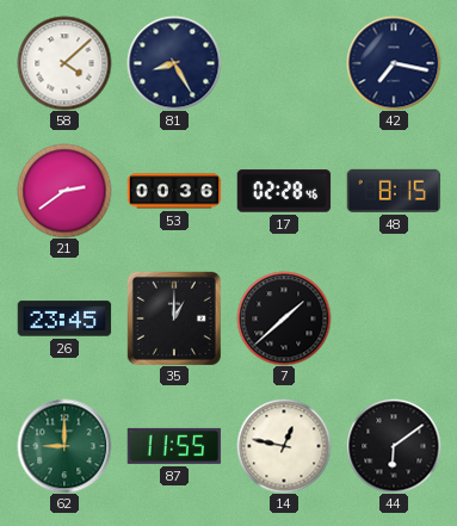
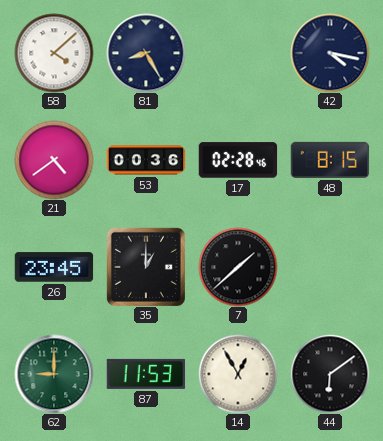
42: 7:17 -> 4:17
21: 2:39 -> 4:39
87: 11:55 -> 11:53
14: 12:47 -> 12:55
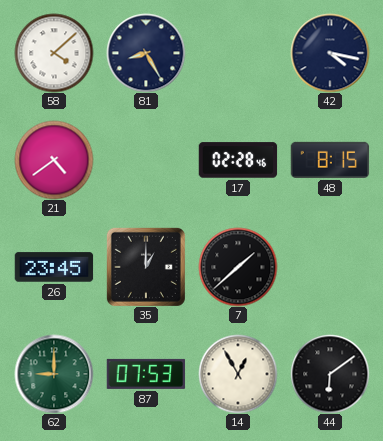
53: 00:36 -> none
87: 11:53 -> 07:53
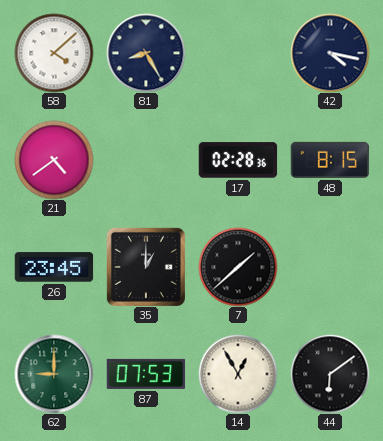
17: 02:28:46 -> 02:28:36
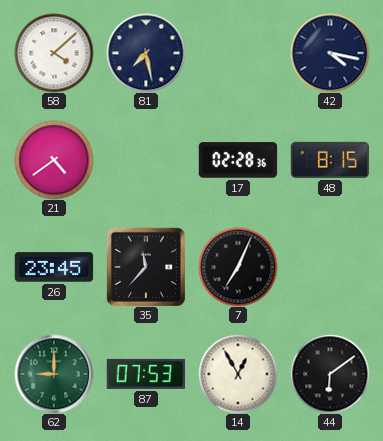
81: 8:25 -> 7:28
35: 1:00 -> 11:37
7: 1:38 -> 7:04
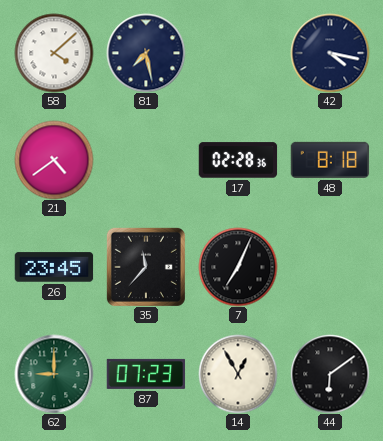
48: 8:15 -> 8:18
87: 07:53 -> 07:23
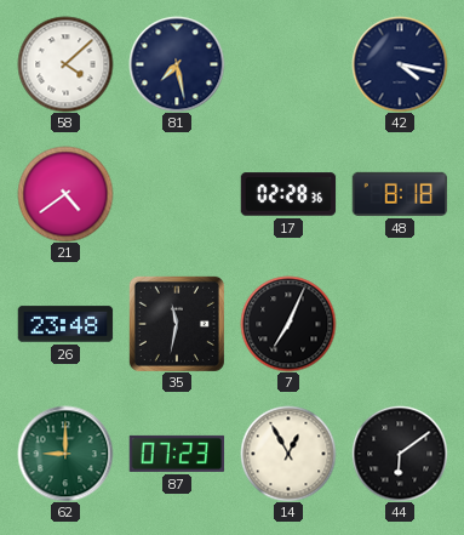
26: 23:45 -> 23:48
35: 11:37 -> 11:32
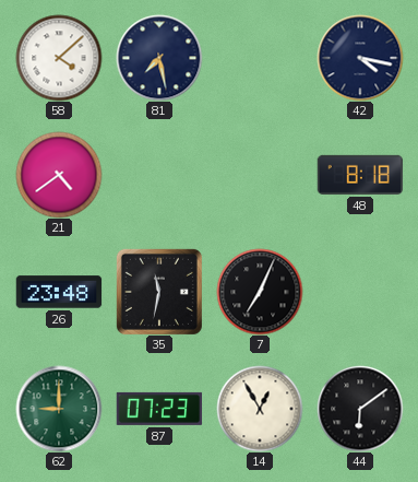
17: 02:28 -> none
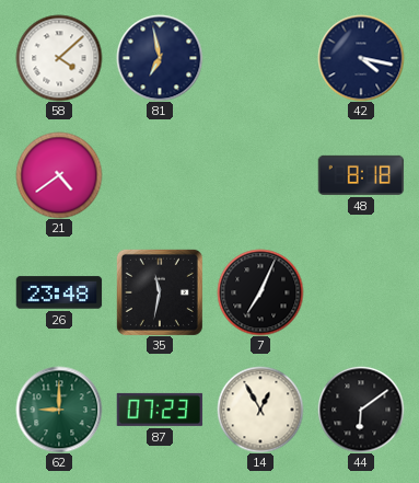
81: 7:28 -> 6:58
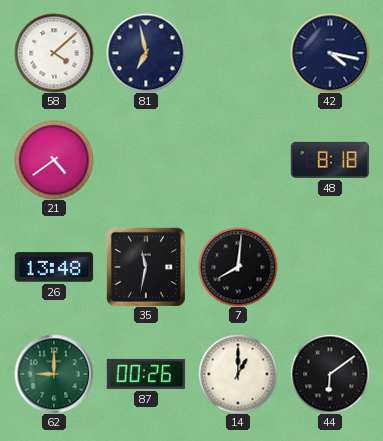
26: 23:48 -> 13:48
7: 7:04 -> 8:01
87: 07:23 -> 00:26
14: 12:55 -> 1:00
